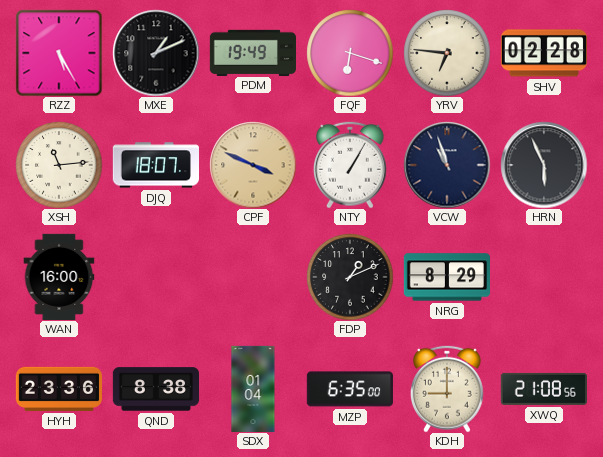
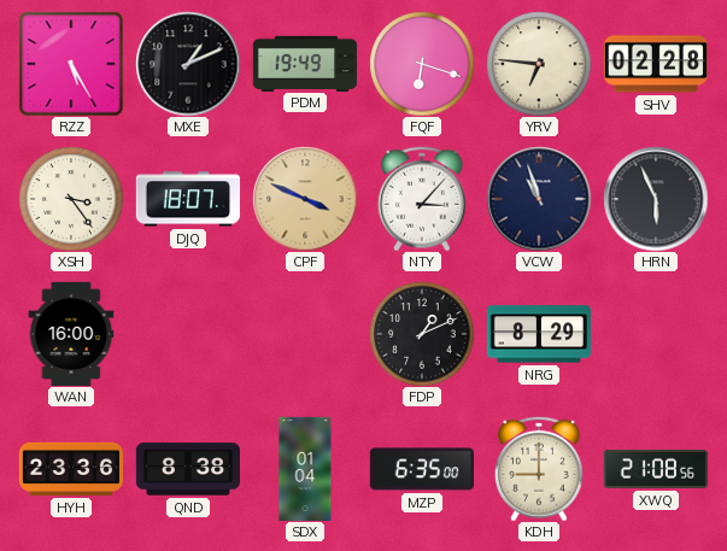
XSH: 11:14 -> 3:24
NTY: 1:05 -> 3:07
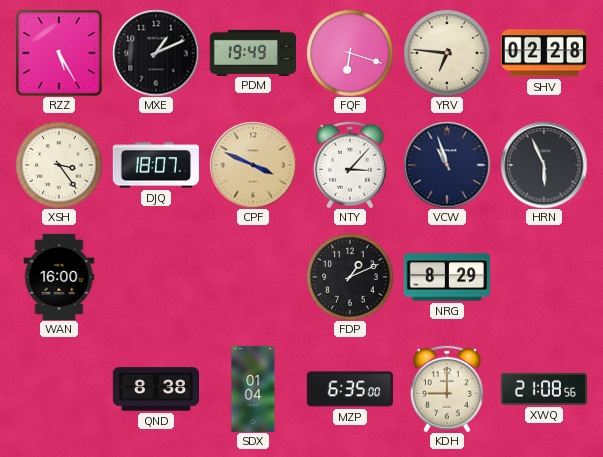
HYH: 23:36 -> none
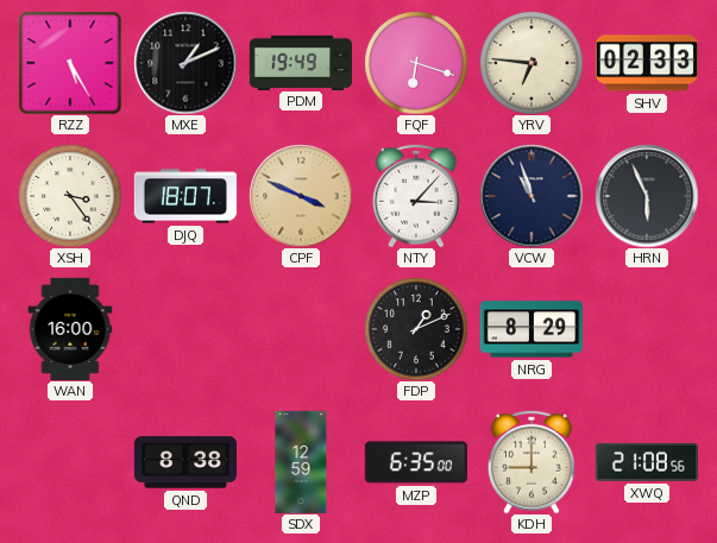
SHV: 02:28 -> 02:33
SDX: 01:04 -> 12:59
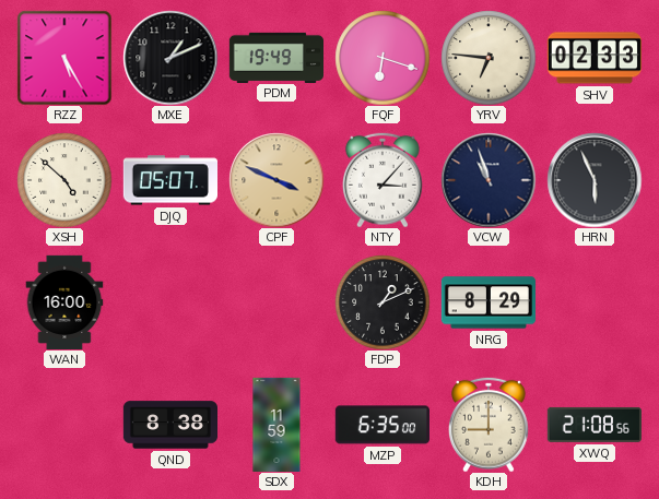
XSH: 3:24 -> 4:52
DJQ: 18:07 -> 05:07
SDX: 12:59 -> 11:59
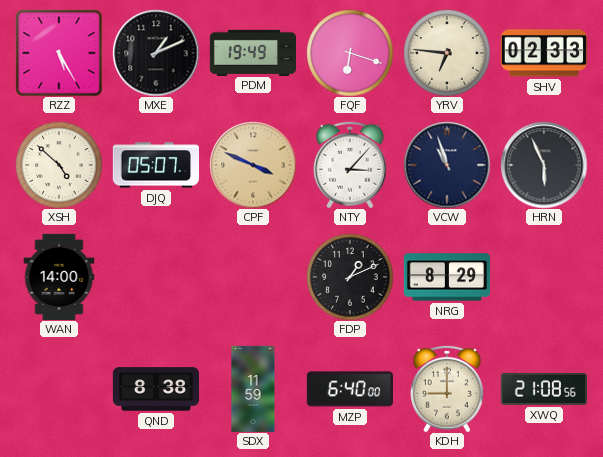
WAN: 16:00 -> 14:00
MZP: 6:35 -> 6:40
